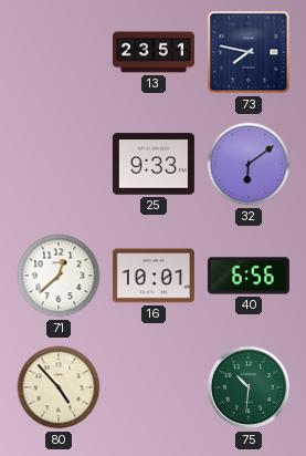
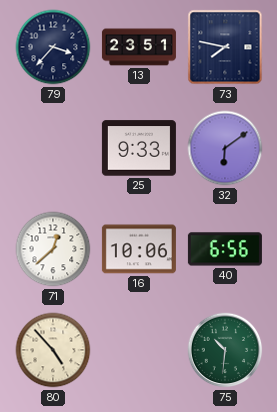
79: none -> 3:37
16: 10:01 -> 10:06
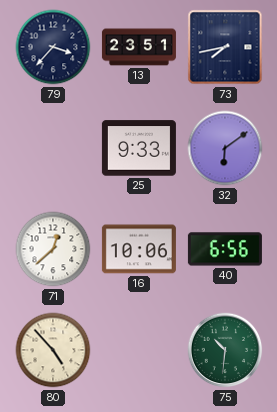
73: 7:47 -> 7:43
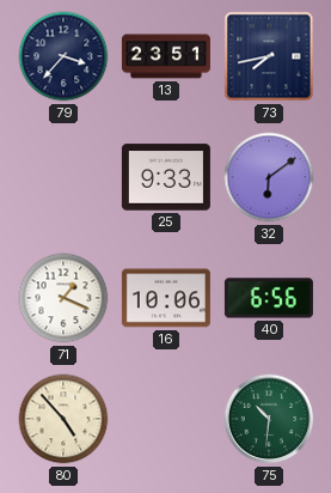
71: 12:38 -> 1:19
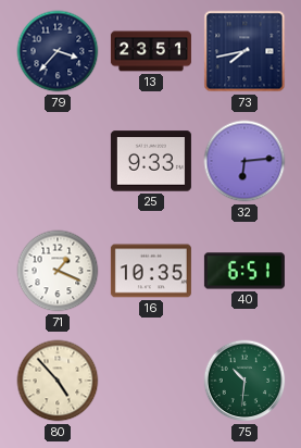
32: 6:09 -> 6:14
16: 10:06 -> 10:35
40: 6:56 -> 6:51
